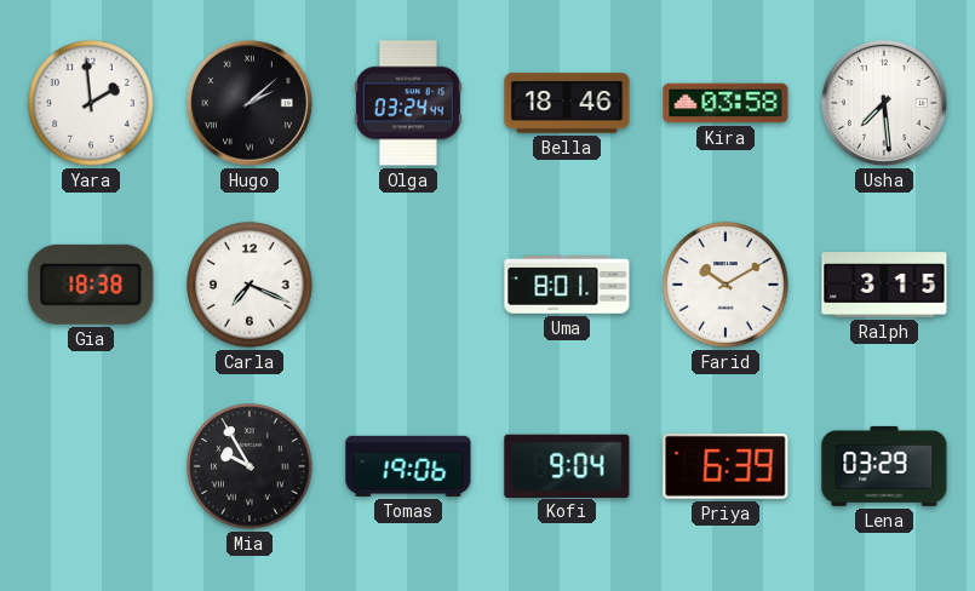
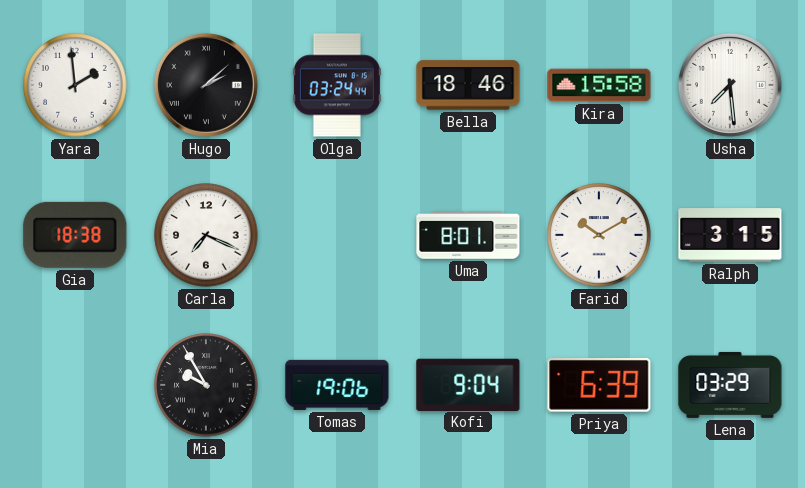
Kira: 03:58 -> 15:58
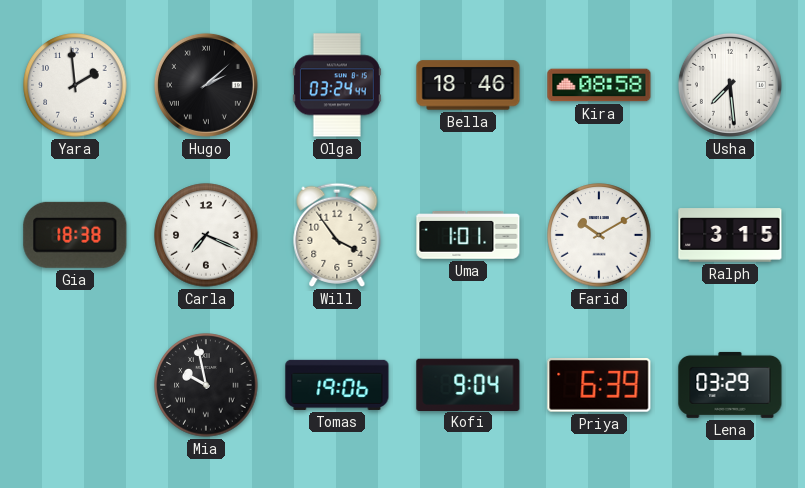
Kira: 15:58 -> 08:58
Will: none -> 3:54
Uma: 8:01 -> 1:01
Mia: 9:55 -> 9:58
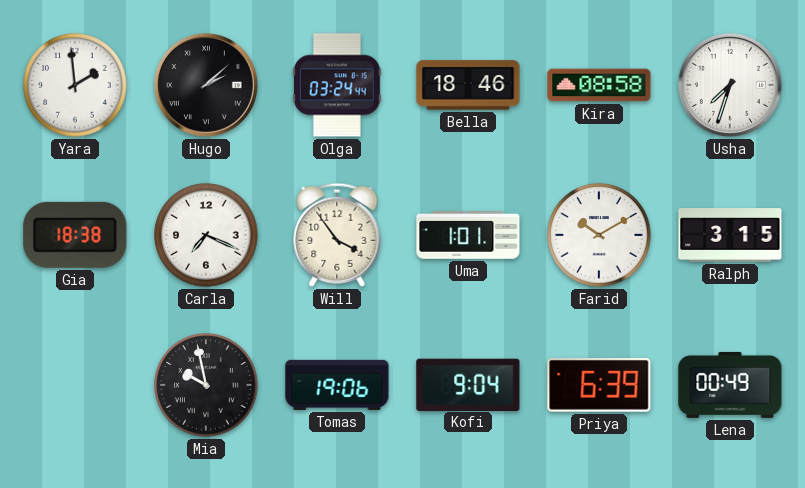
Usha: 7:29 -> 7:33
Lena: 03:29 -> 00:49
